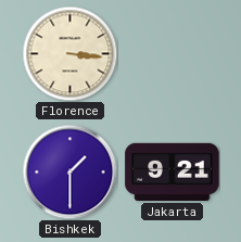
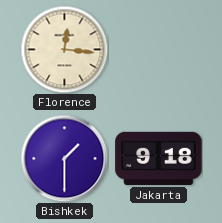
Florence: 3:16 -> 12:16
Jakarta: 9:21 -> 9:18
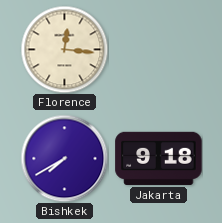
Bishkek: 1:30 -> 7:40
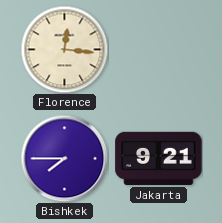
Bishkek: 7:40 -> 7:45
Jakarta: 9:18 -> 9:21
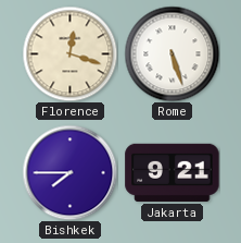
Florence: 12:16 -> 12:18
Rome: none -> 5:27
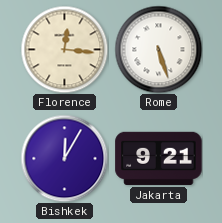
Florence: 12:18 -> 12:16
Bishkek: 7:45 -> 12:05
